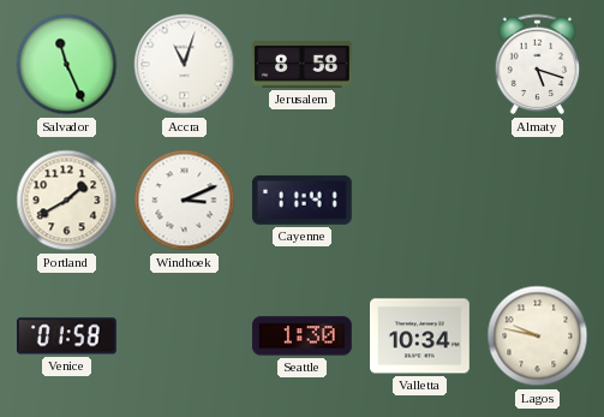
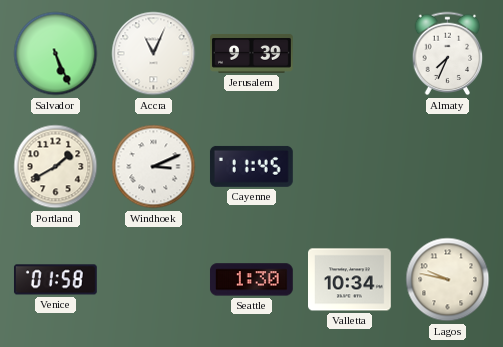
Salvador: 11:26 -> 5:26
Accra: 11:03 -> 11:04
Jerusalem: 8:58 -> 9:39
Almaty: 5:18 -> 7:34
Cayenne: 11:41 -> 11:45
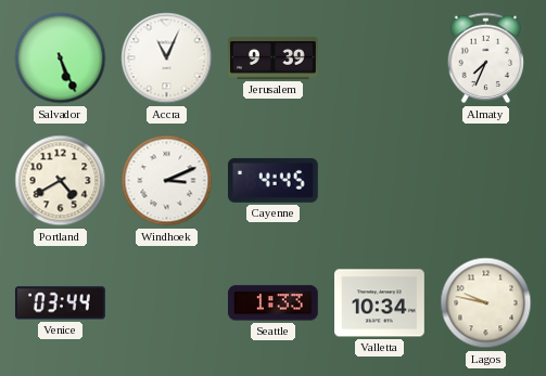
Portland: 1:40 -> 4:40
Cayenne: 11:45 -> 4:45
Venice: 01:58 -> 03:44
Seattle: 1:30 -> 1:33
